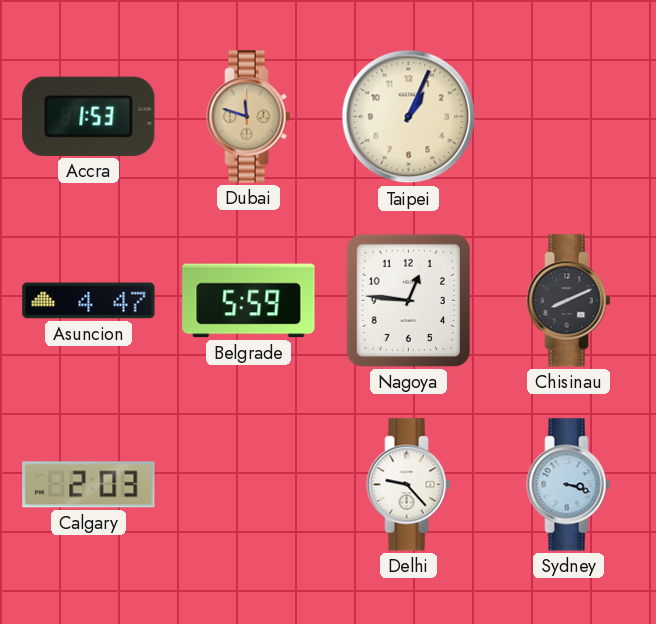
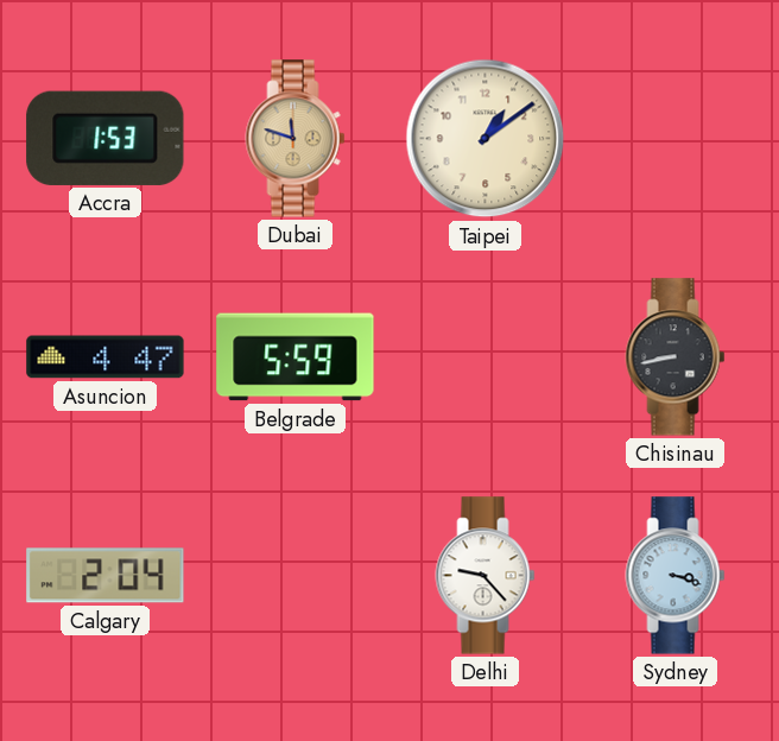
Taipei: 1:04 -> 1:09
Nagoya: 12:46 -> none
Chisinau: 8:11 -> 8:43
Calgary: 2:03 -> 2:04
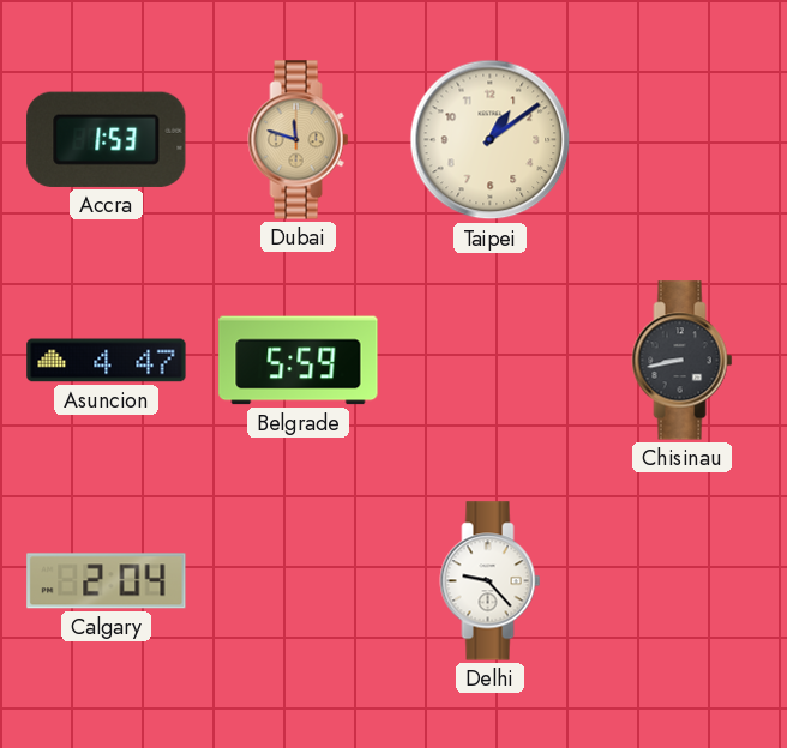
Sydney: 3:18 -> none
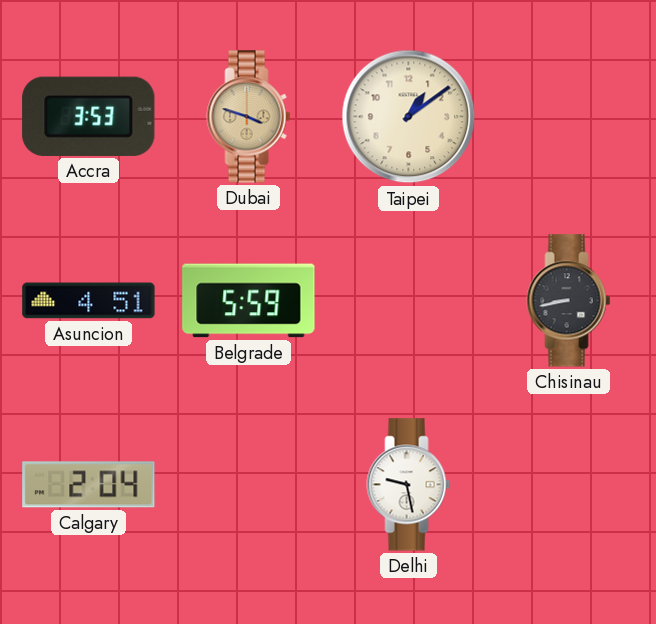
Accra: 1:53 -> 3:53
Dubai: 11:48 -> 3:48
Asuncion: 4:47 -> 4:51
Delhi: 9:23 -> 9:28
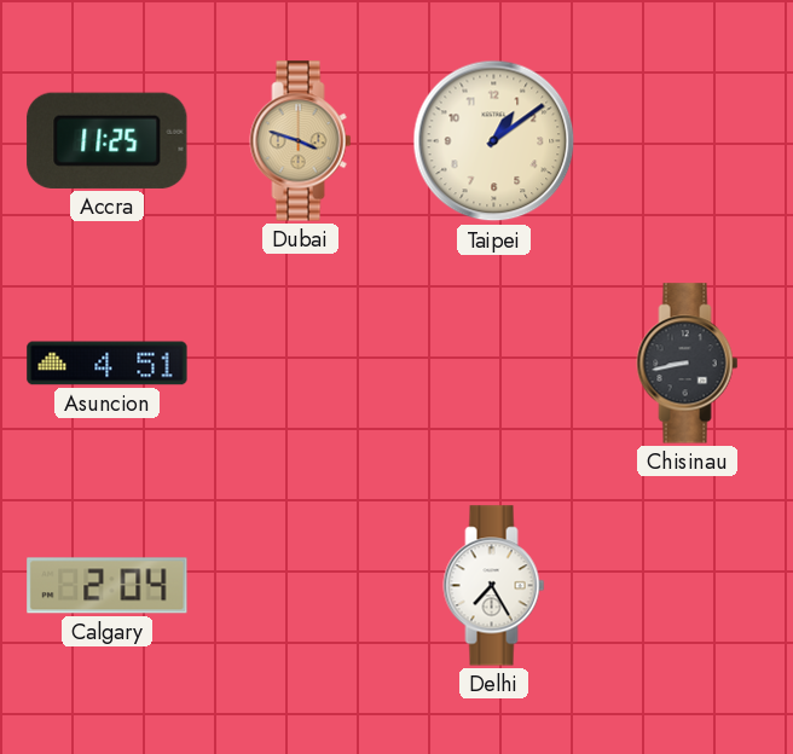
Accra: 3:53 -> 11:25
Belgrade: 5:59 -> none
Delhi: 9:28 -> 7:25
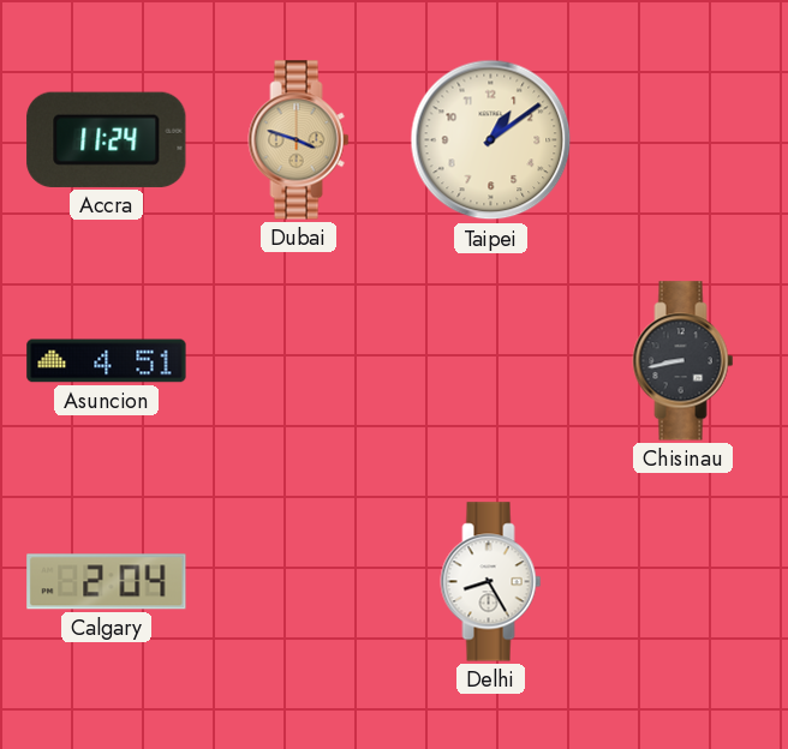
Accra: 11:25 -> 11:24
Delhi: 7:25 -> 8:25
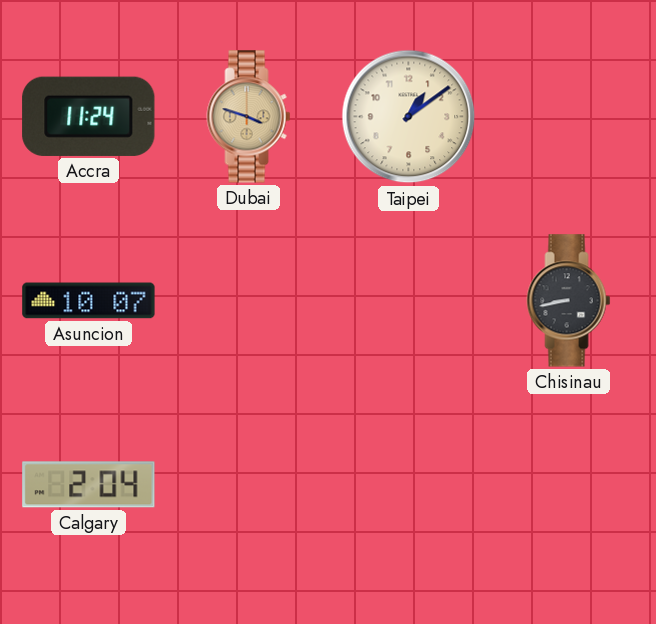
Asuncion: 4:51 -> 10:07
Delhi: 8:25 -> none
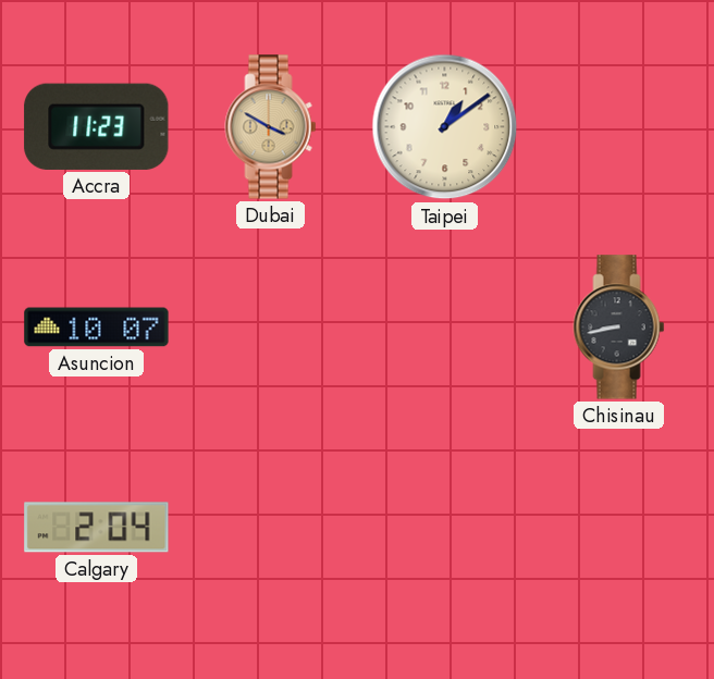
Accra: 11:24 -> 11:23
Dubai: 3:48 -> 3:50
